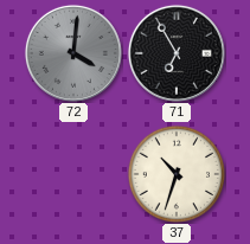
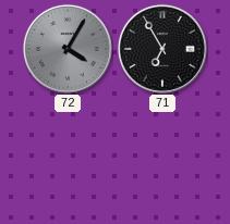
72: 4:01 -> 4:05
37: 10:33 -> none
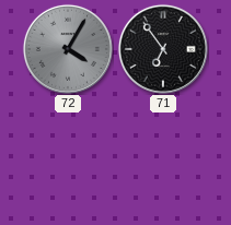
71: 6:55 -> 6:54
